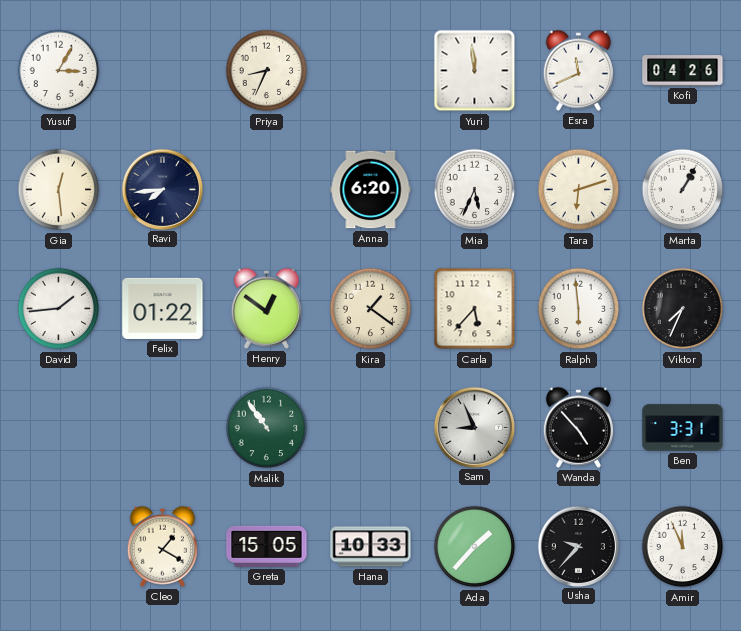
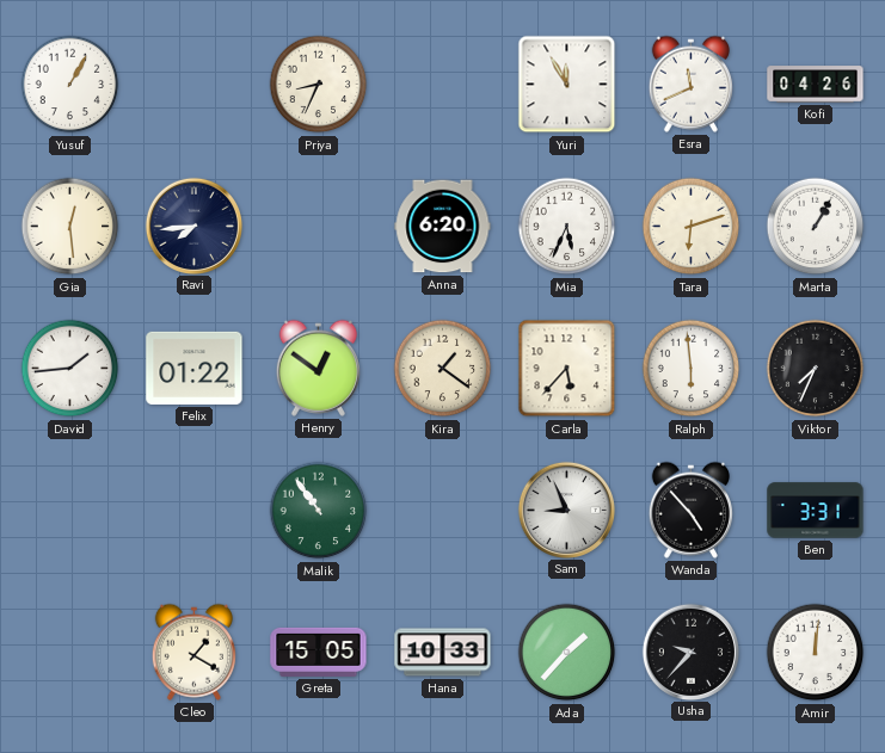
Yusuf: 3:05 -> 1:05
Yuri: 11:59 -> 11:55
Amir: 11:56 -> 12:01
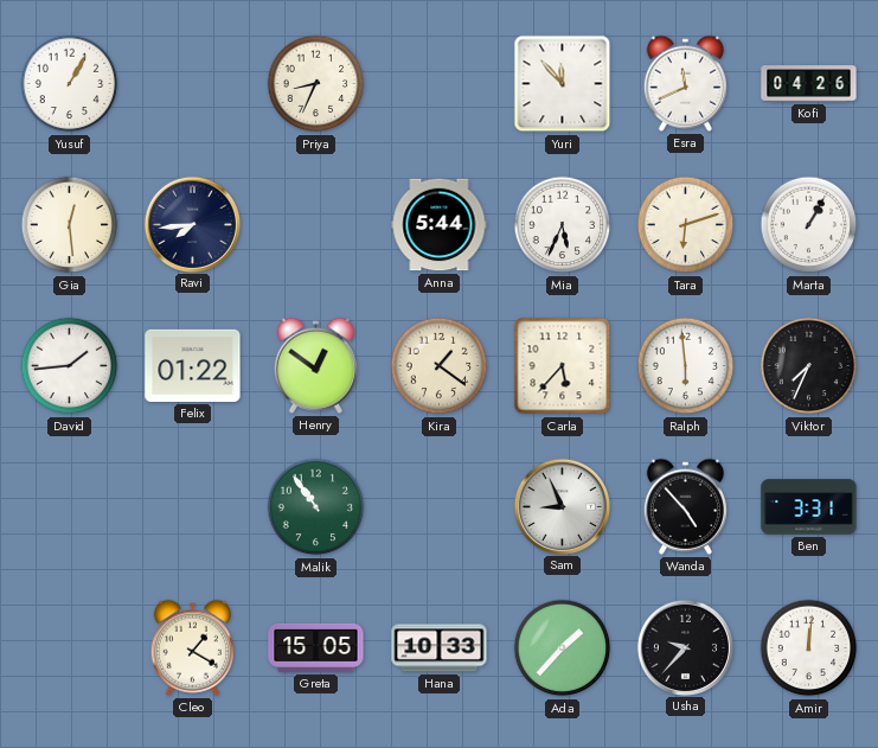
Yuri: 11:55 -> 11:53
Anna: 6:20 -> 5:44
